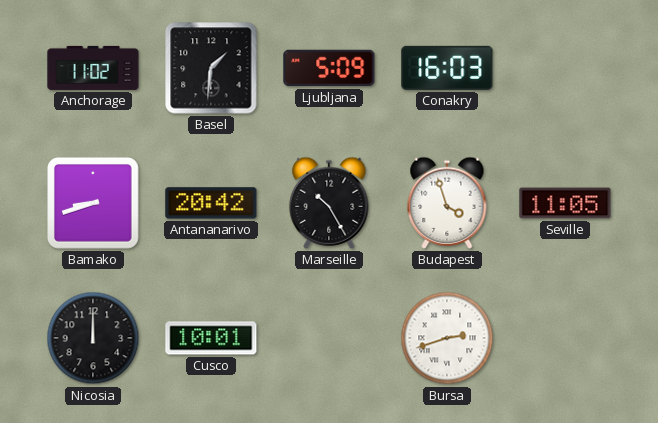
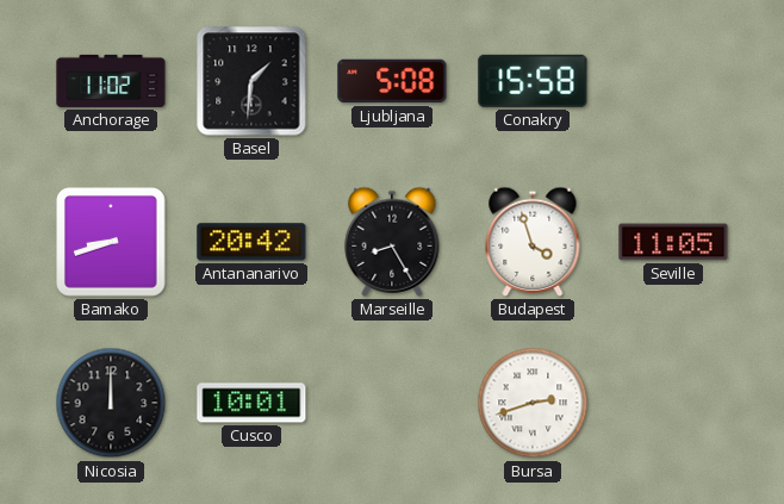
Ljubljana: 5:09 -> 5:08
Conakry: 16:03 -> 15:58
Marseille: 10:25 -> 8:25
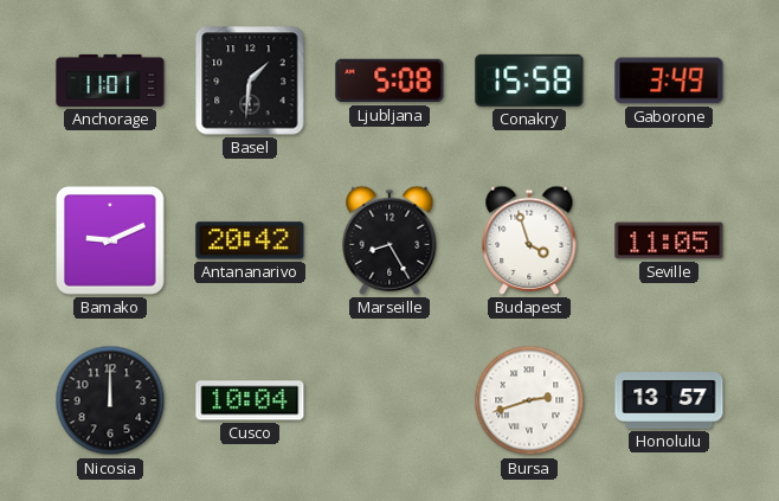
Anchorage: 11:02 -> 11:01
Gaborone: none -> 3:49
Bamako: 8:42 -> 9:11
Cusco: 10:01 -> 10:04
Honolulu: none -> 13:57
